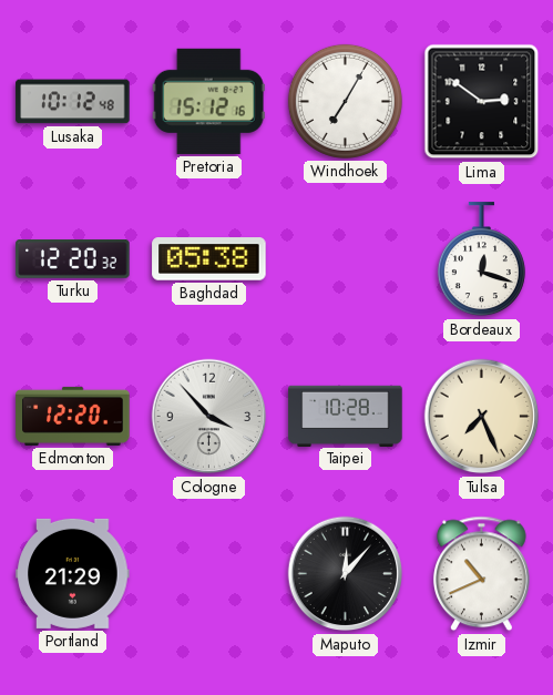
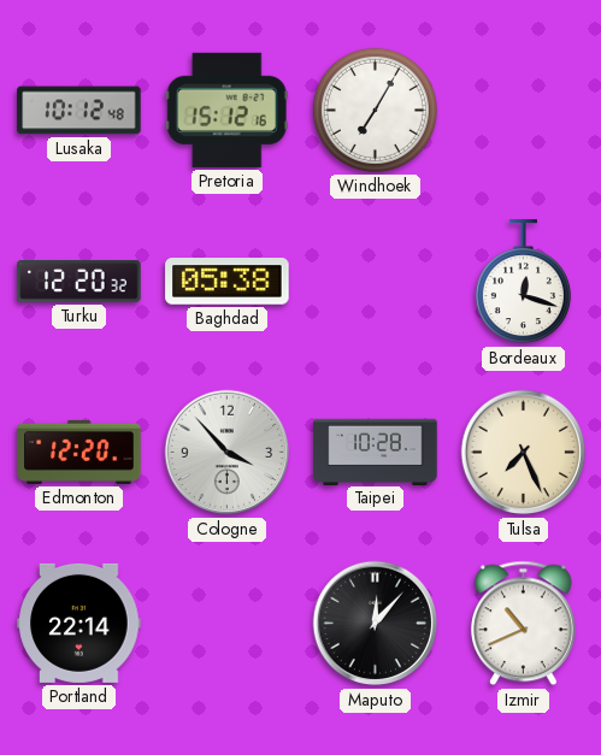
Lima: 2:51 -> none
Portland: 21:29 -> 22:14
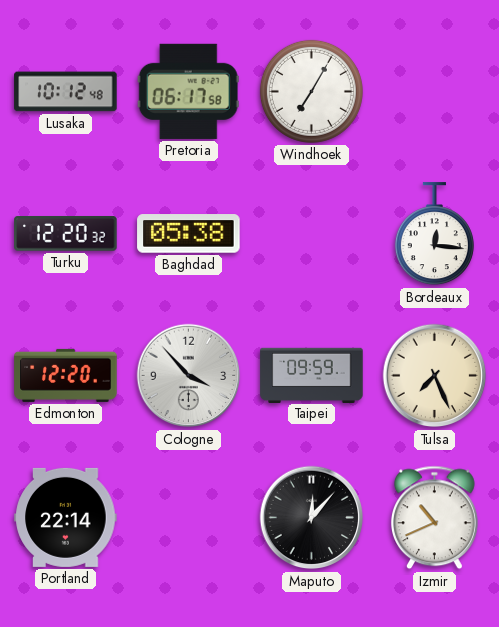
Pretoria: 15:12 -> 06:17
Bordeaux: 12:18 -> 12:16
Taipei: 10:28 -> 09:59
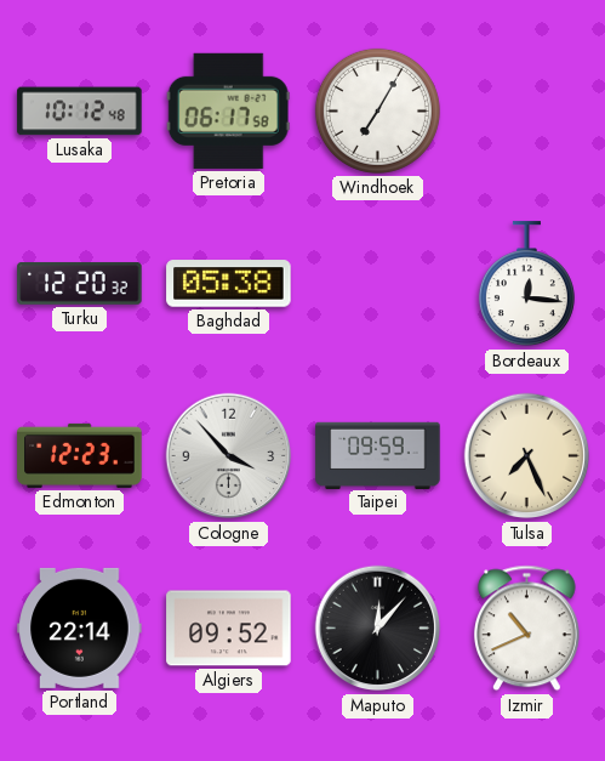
Edmonton: 12:20 -> 12:23
Algiers: none -> 09:52
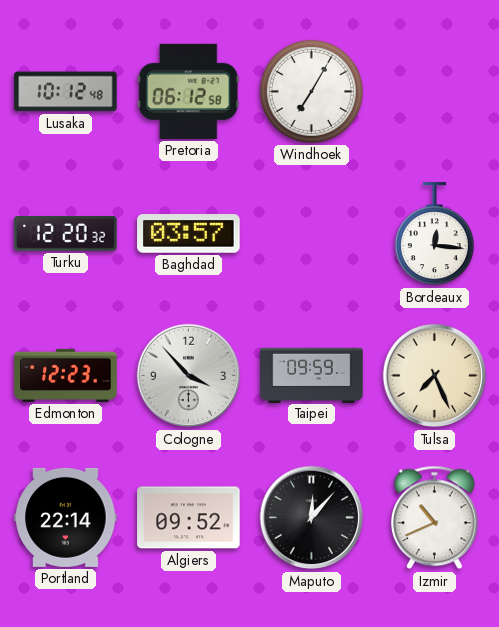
Pretoria: 06:17 -> 06:12
Baghdad: 05:38 -> 03:57
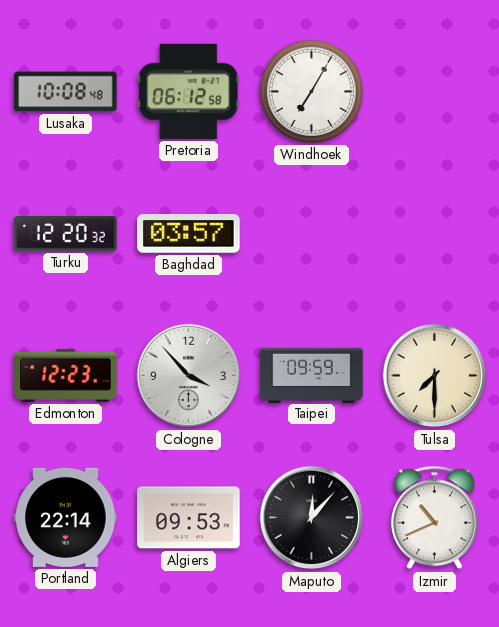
Lusaka: 10:12 -> 10:08
Bordeaux: 12:16 -> none
Tulsa: 7:26 -> 7:30
Algiers: 09:52 -> 09:53
